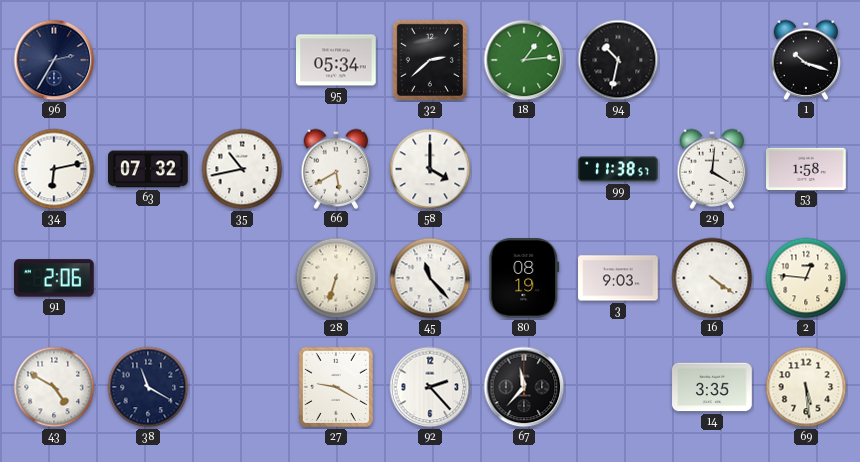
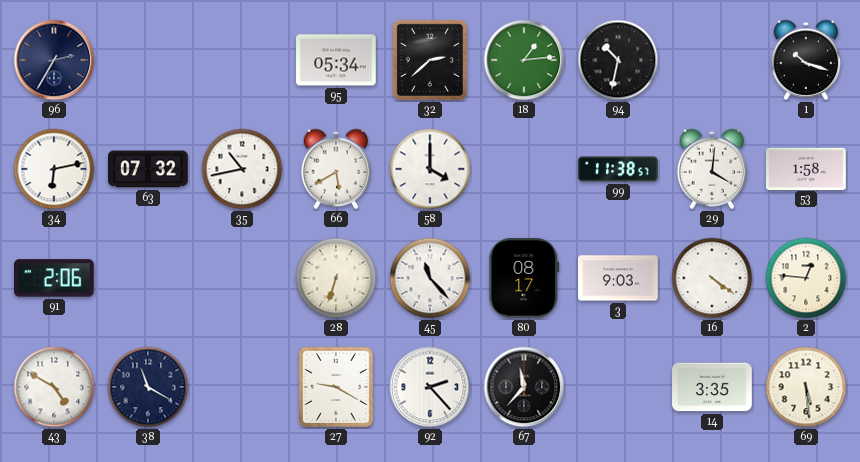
80: 08:19 -> 08:17
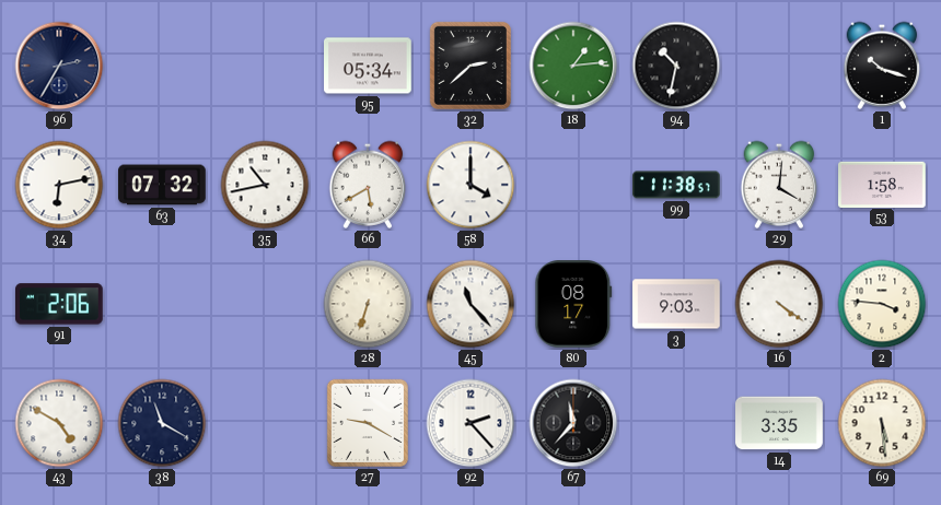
2: 12:46 -> 3:46
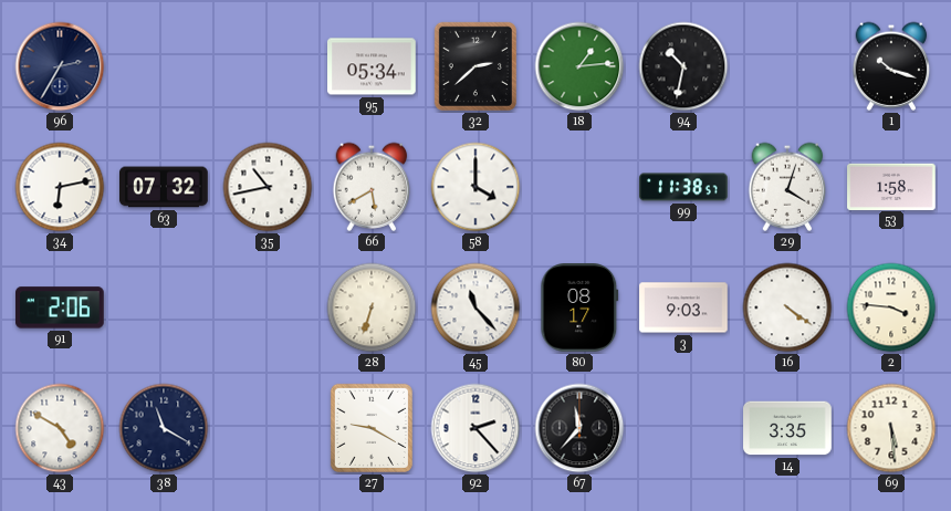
29: 4:01 -> 4:03
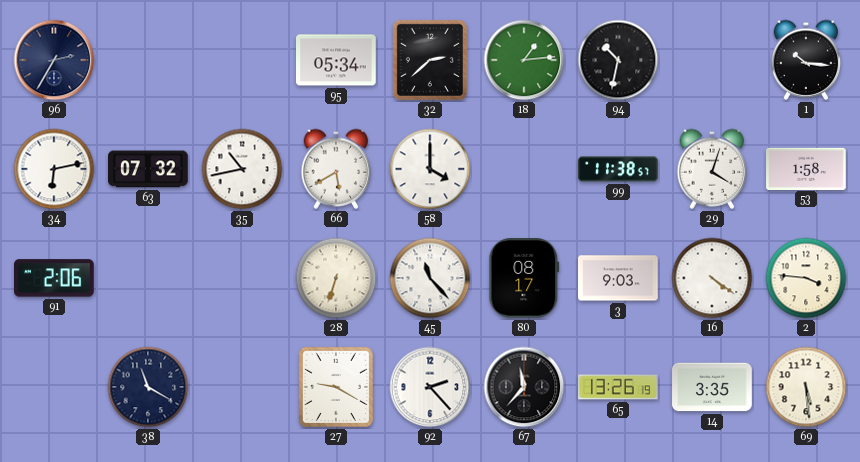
1: 10:18 -> 10:16
43: 4:50 -> none
65: none -> 13:26
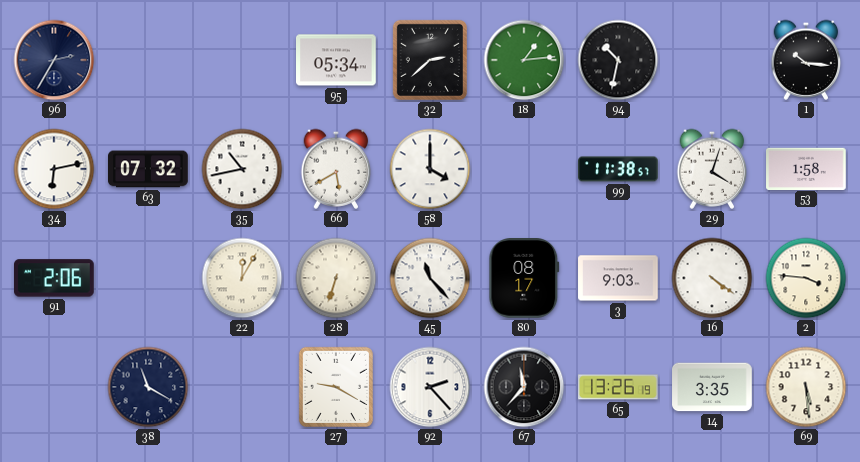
22: none -> 12:05
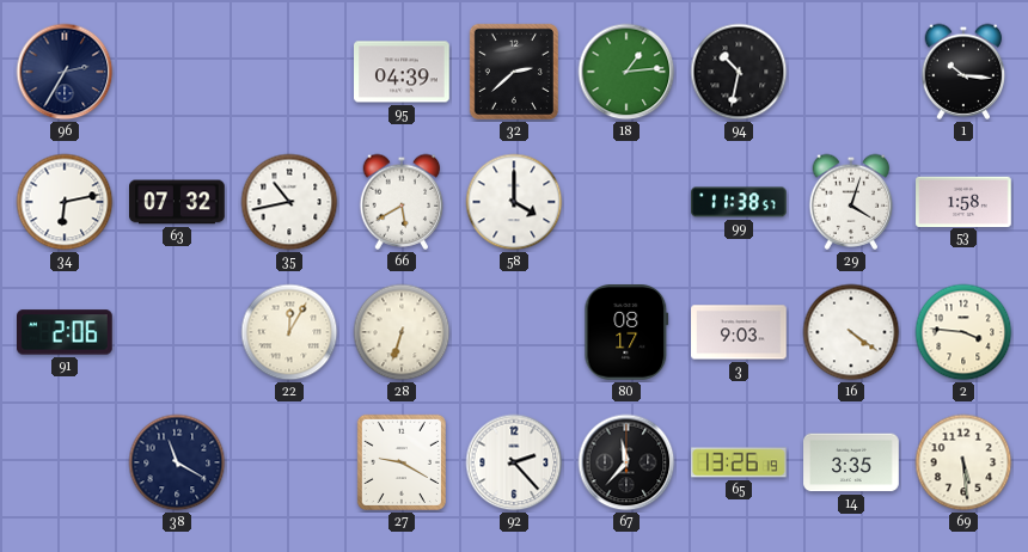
95: 05:34 -> 04:39
45: 11:23 -> none
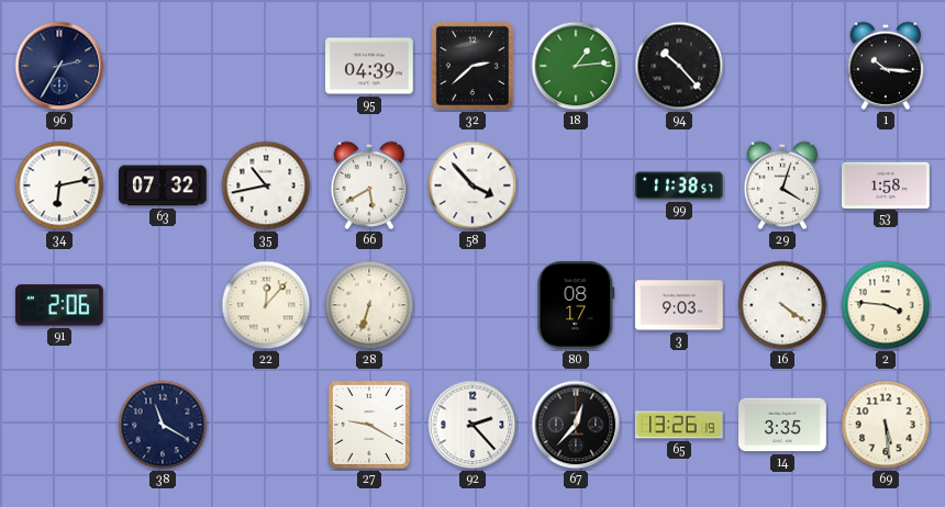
94: 10:32 -> 10:23
58: 4:00 -> 3:53
22: 12:05 -> 12:07
67: 11:37 -> 12:37
